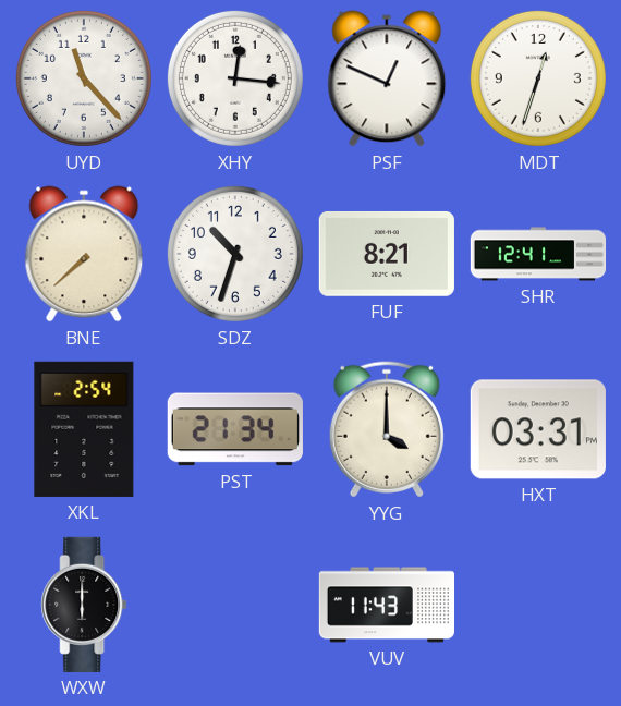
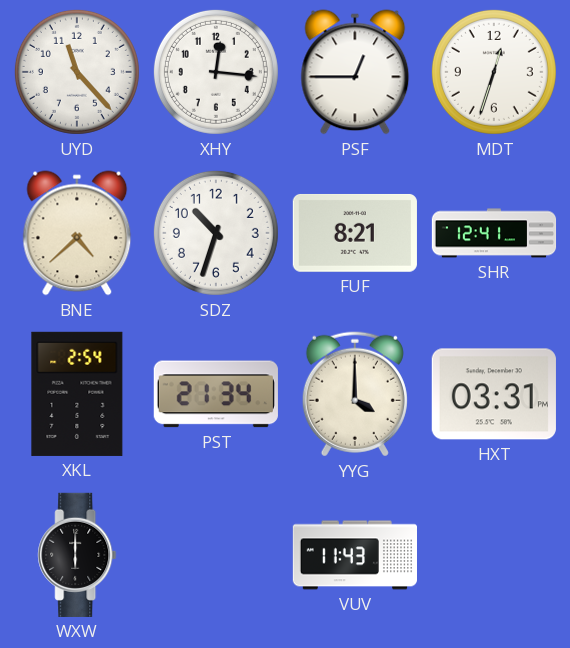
PSF: 12:49 -> 12:45
BNE: 7:38 -> 4:38
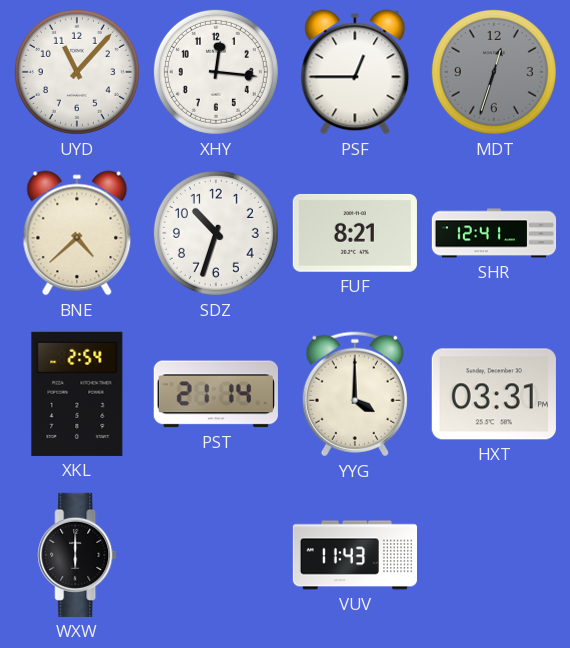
UYD: 11:23 -> 11:07
MDT dial: white -> grey
PST: 21:34 -> 21:14
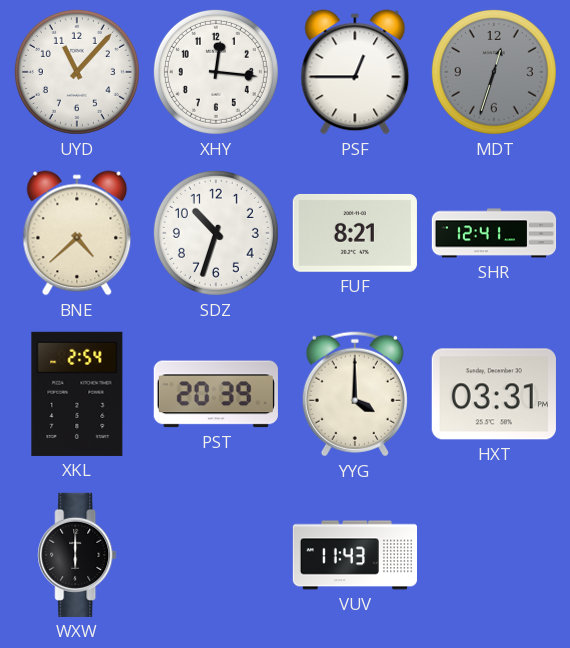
PST: 21:14 -> 20:39
